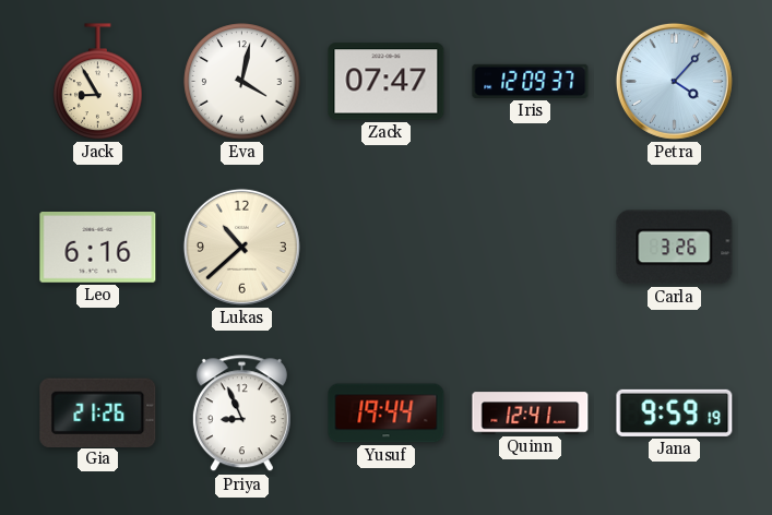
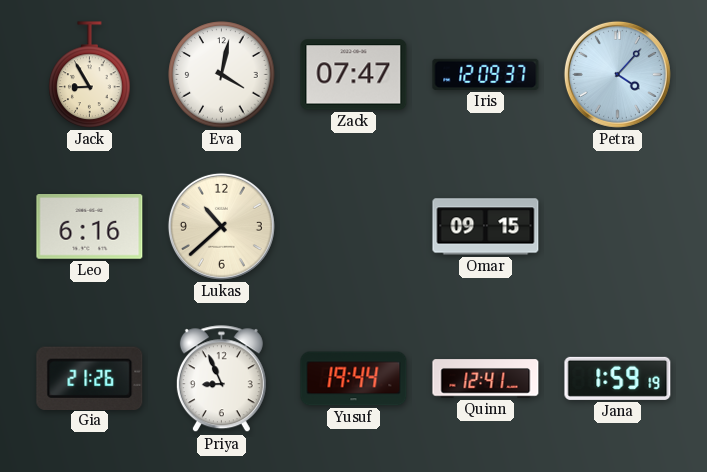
Omar: none -> 09:15
Carla: 3:26 -> none
Jana: 9:59 -> 1:59
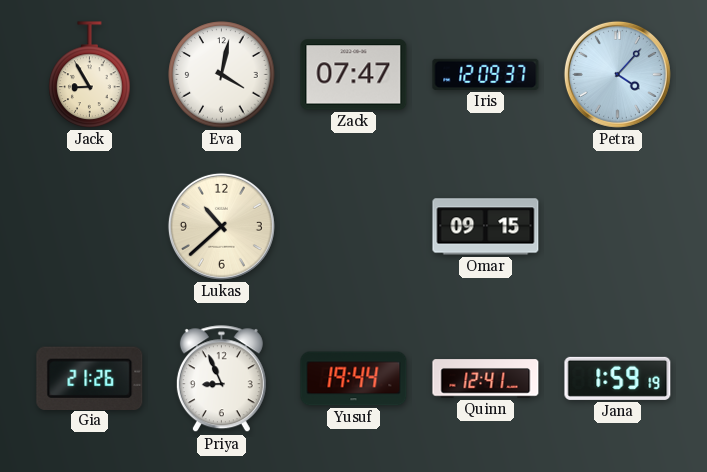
Leo: 6:16 -> none
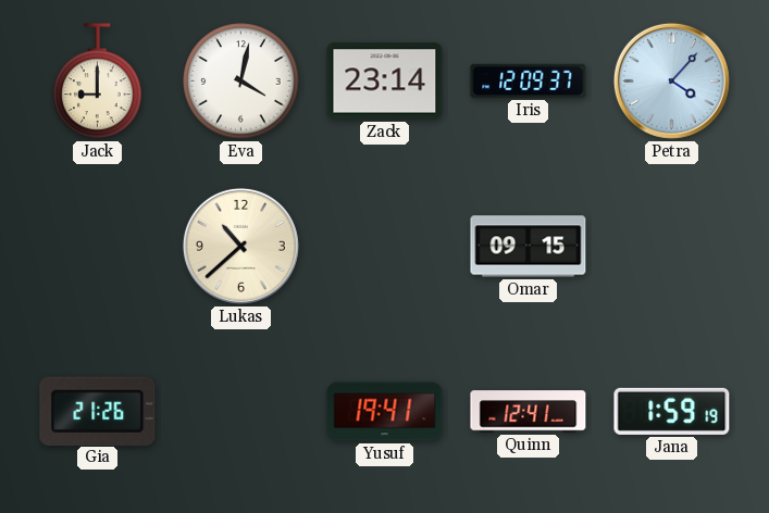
Jack: 8:55 -> 9:00
Zack: 07:47 -> 23:14
Priya: 8:56 -> none
Yusuf: 19:44 -> 19:41
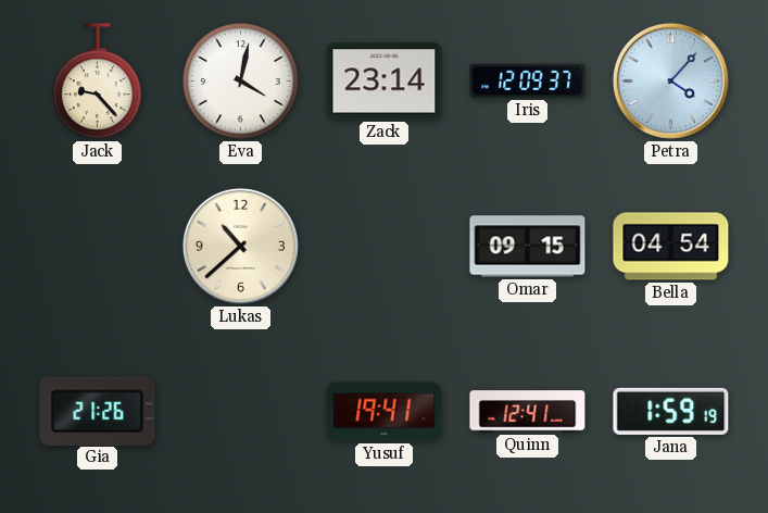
Jack: 9:00 -> 9:23
Bella: none -> 04:54
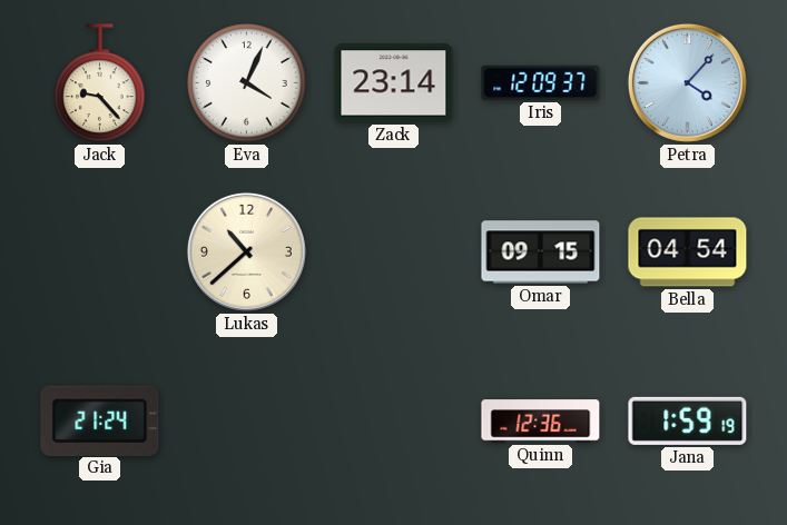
Eva: 4:02 -> 4:04
Gia: 21:26 -> 21:24
Yusuf: 19:41 -> none
Quinn: 12:41 -> 12:36
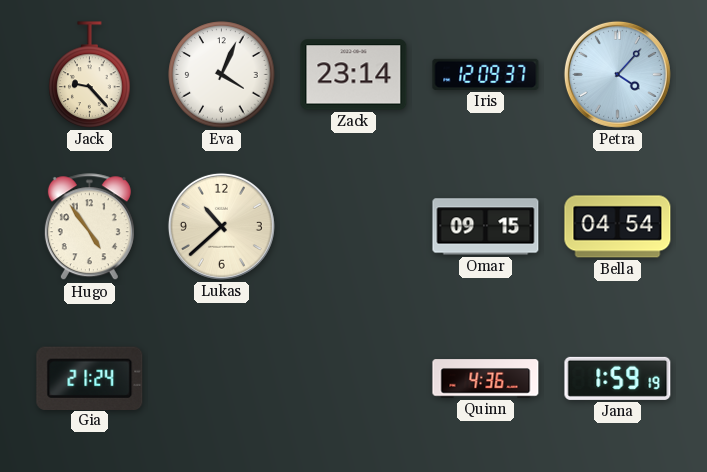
Hugo: none -> 4:54
Quinn: 12:36 -> 4:36
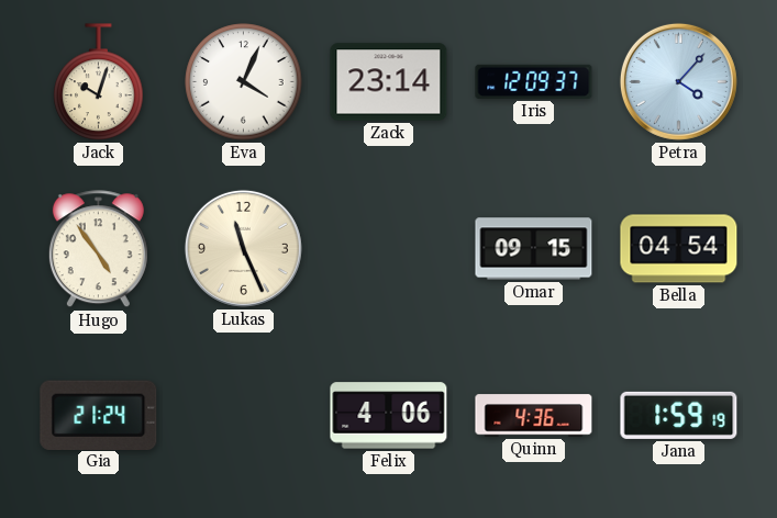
Jack: 9:23 -> 10:03
Lukas: 10:38 -> 11:26
Felix: none -> 4:06
